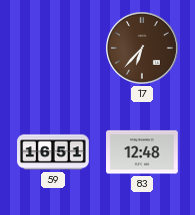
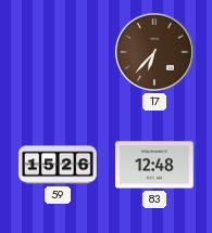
59: 16:51 -> 15:26
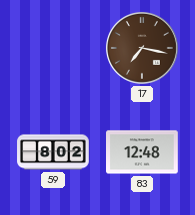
17: 6:37 -> 7:17
59: 15:26 -> 8:02
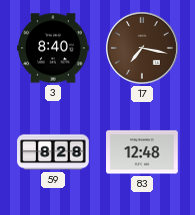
3: none -> 8:40
59: 8:02 -> 8:28
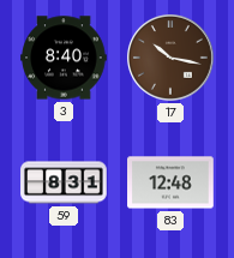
17: 7:17 -> 10:17
59: 8:28 -> 8:31
